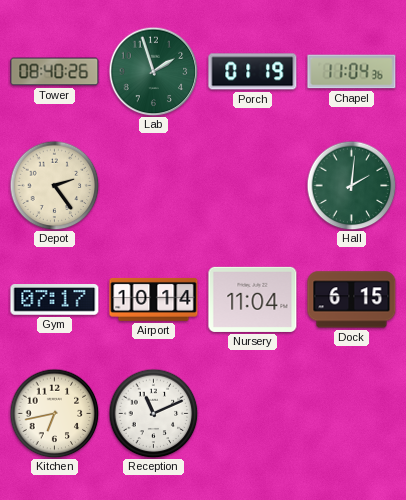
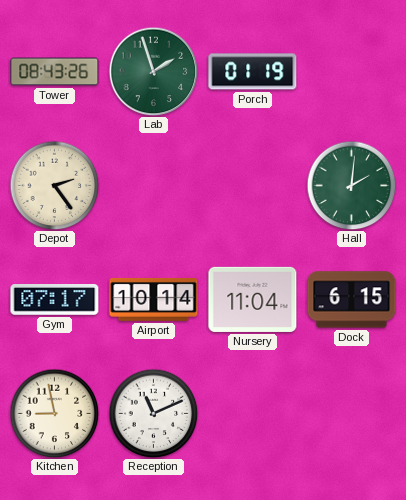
Tower: 08:40 -> 08:43
Chapel: 11:04 -> none
Kitchen: 6:43 -> 8:58
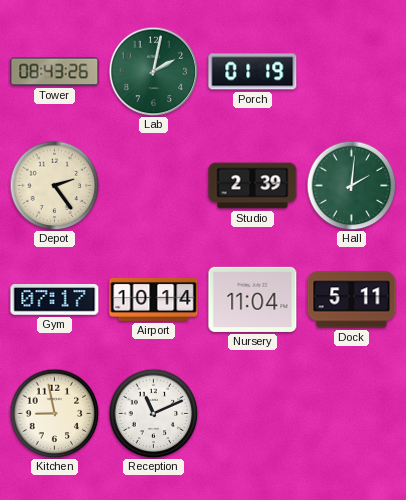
Lab: 1:57 -> 2:02
Studio: none -> 2:39
Dock: 6:15 -> 5:11
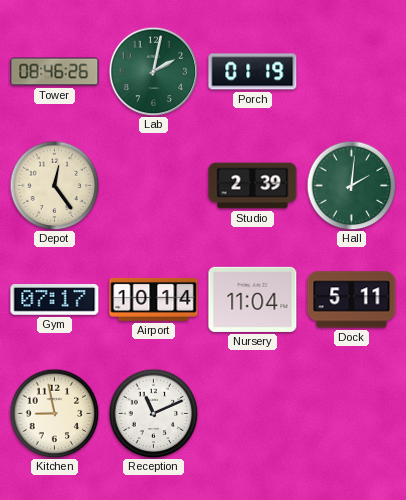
Tower: 08:43 -> 08:46
Depot: 2:24 -> 12:24
